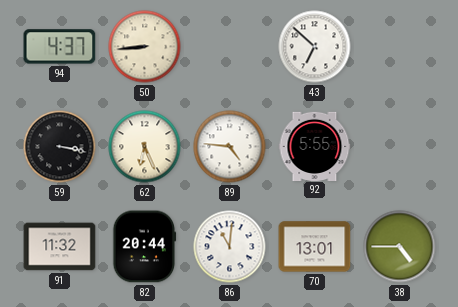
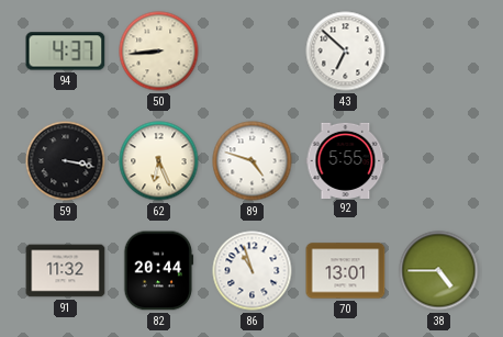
89: 4:46 -> 4:48
86: 11:01 -> 10:57
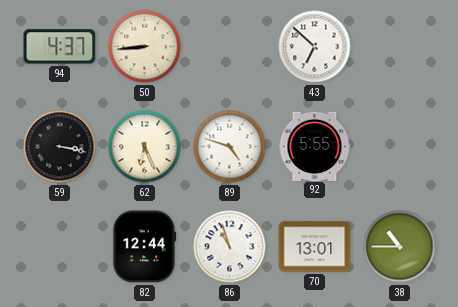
91: 11:32 -> none
82: 20:44 -> 12:44
38: 4:45 -> 10:45
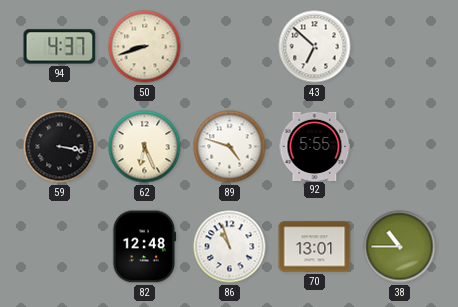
50: 8:44 -> 8:42
82: 12:44 -> 12:48
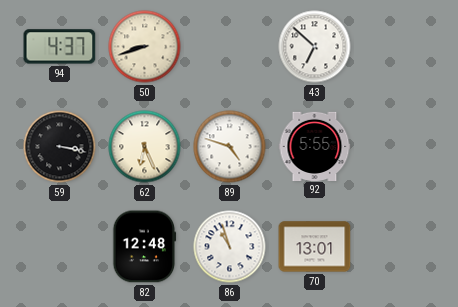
38: 10:45 -> none
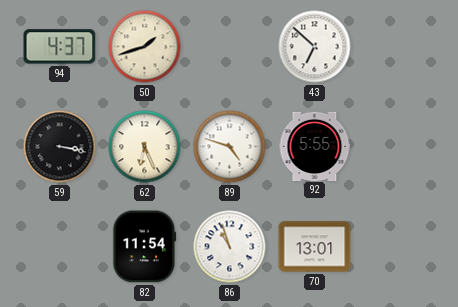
50: 8:42 -> 1:42
82: 12:48 -> 11:54
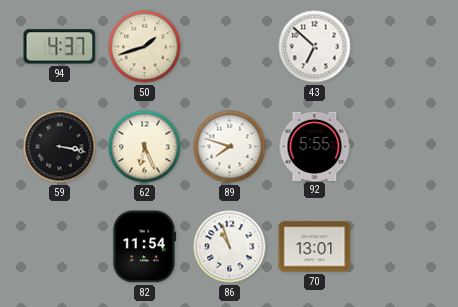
89: 4:48 -> 7:48
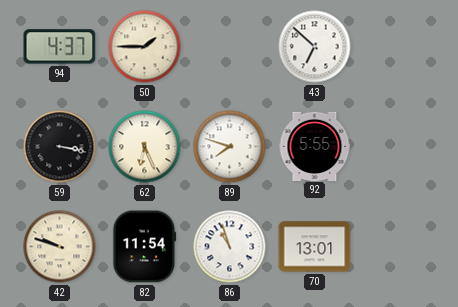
50: 1:42 -> 1:45
42: none -> 9:48
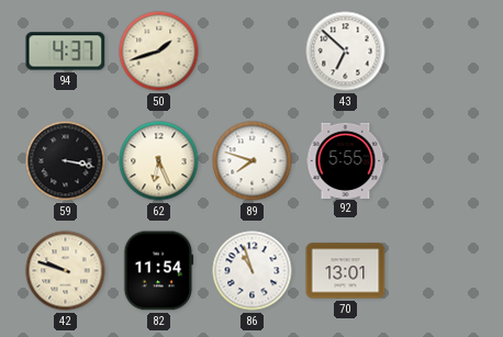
50: 1:45 -> 1:42
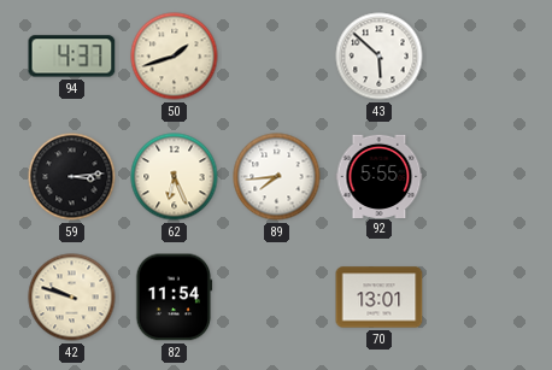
43: 6:52 -> 5:52
59: 3:17 -> 3:14
89: 7:48 -> 7:44
86: 10:57 -> none
